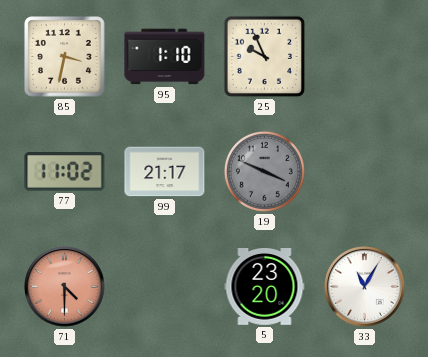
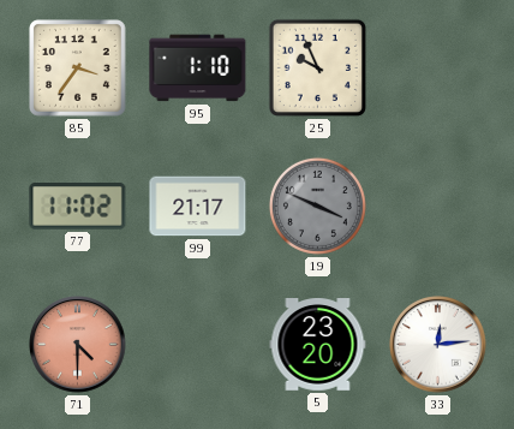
85: 3:32 -> 3:36
33: 11:05 -> 12:14
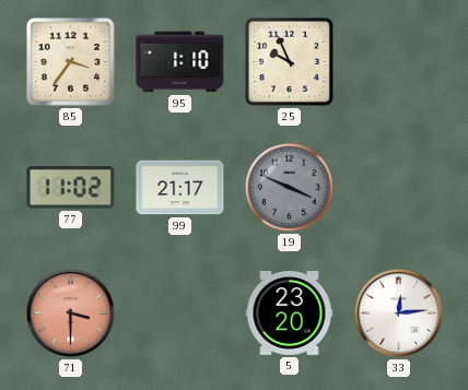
71: 4:30 -> 3:30
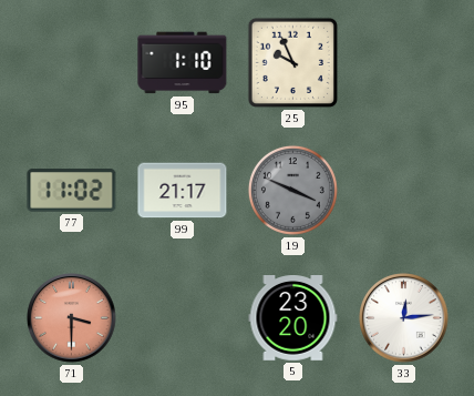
85: 3:36 -> none
